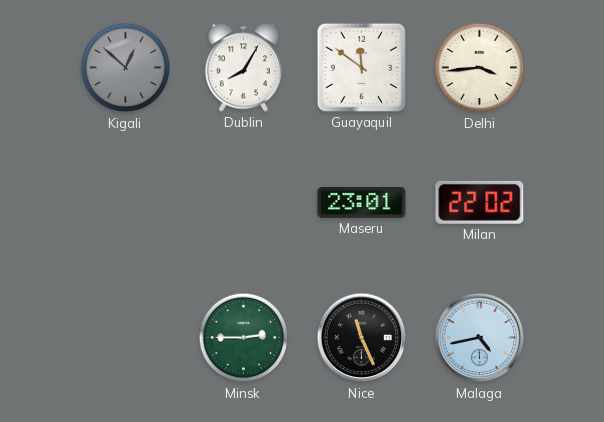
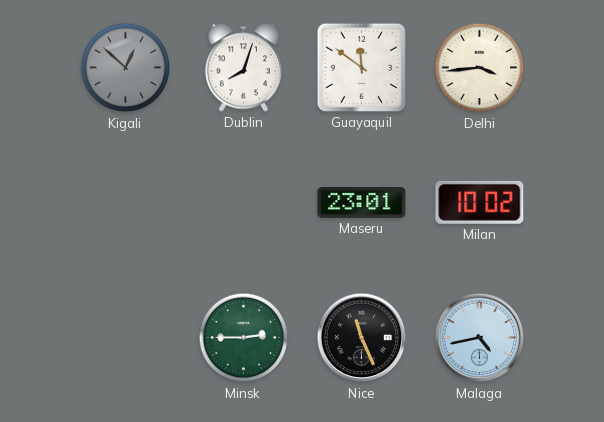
Dublin: 8:05 -> 8:03
Milan: 22:02 -> 10:02
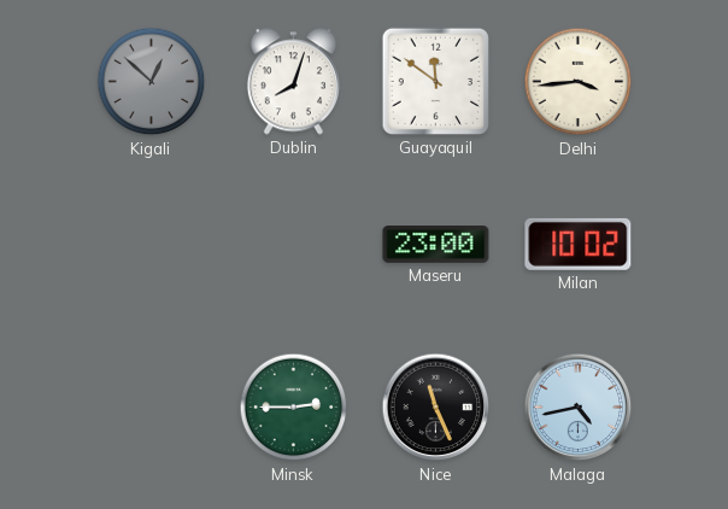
Maseru: 23:01 -> 23:00
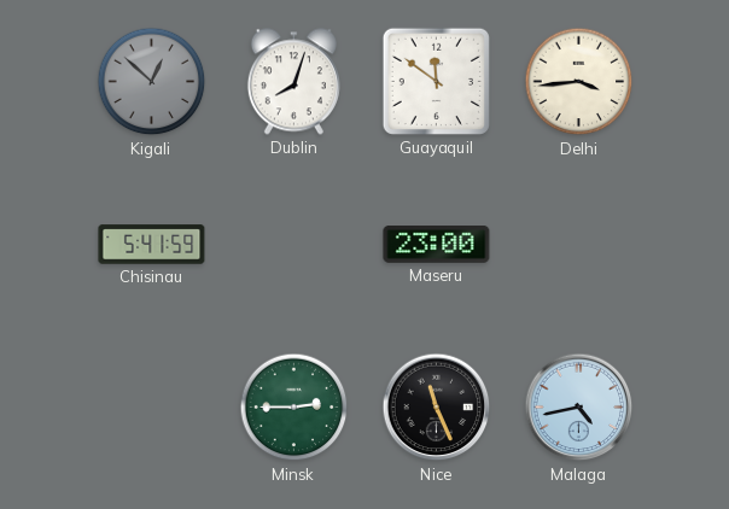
Chisinau: none -> 5:41
Milan: 10:02 -> none
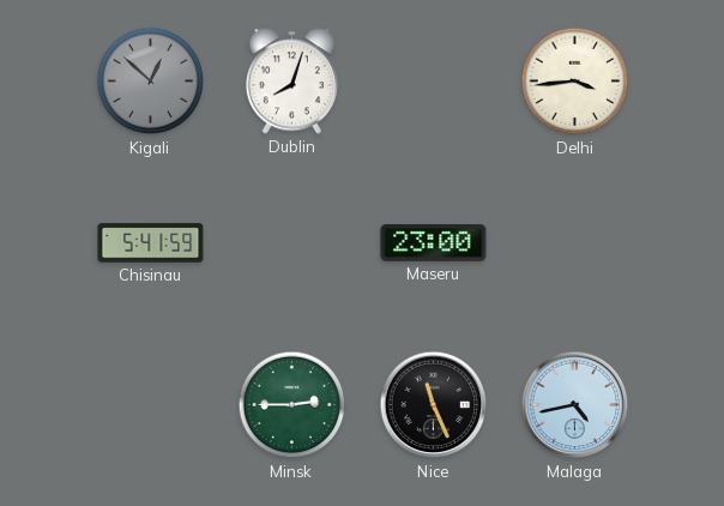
Guayaquil: 11:51 -> none
